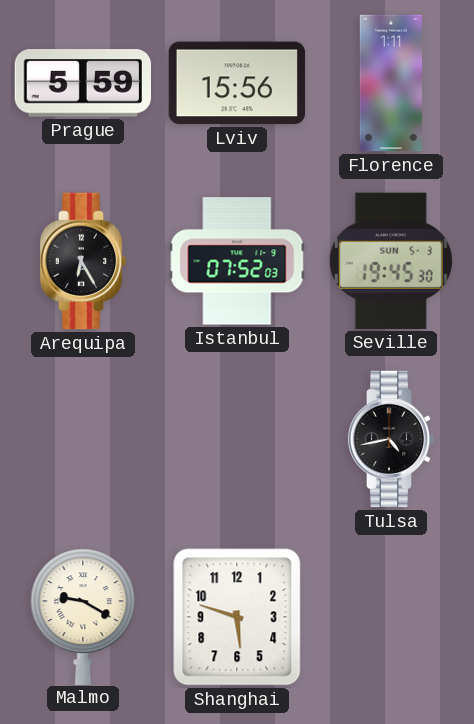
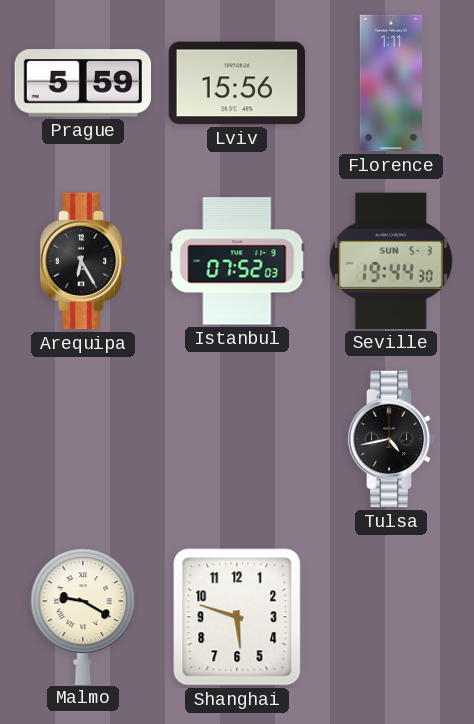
Seville: 19:45 -> 19:44
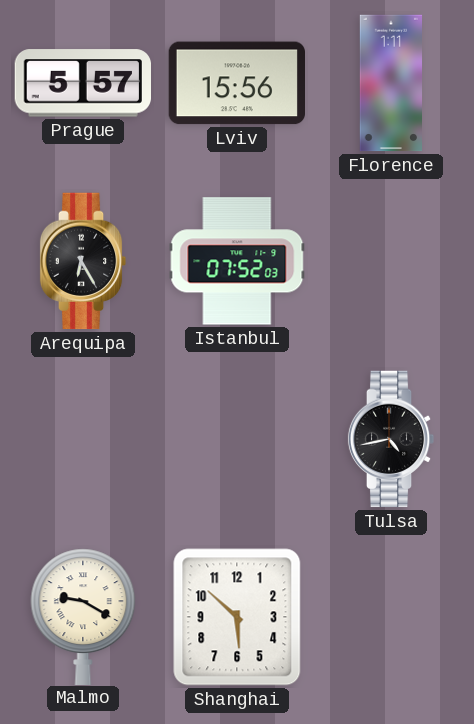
Prague: 5:59 -> 5:57
Seville: 19:44 -> none
Shanghai: 5:48 -> 5:52
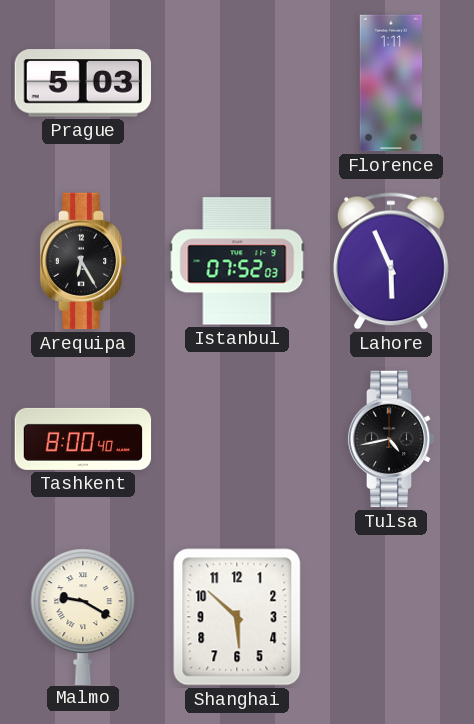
Prague: 5:57 -> 5:03
Lviv: 15:56 -> none
Lahore: none -> 5:56
Tashkent: none -> 8:00
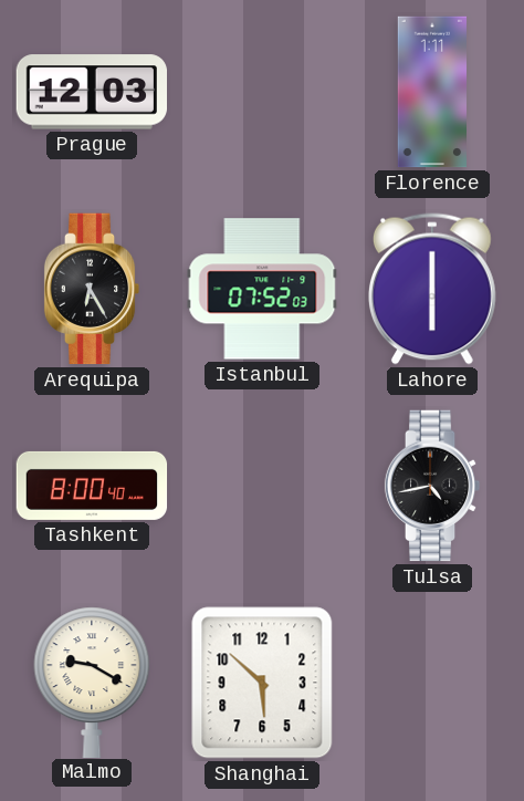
Prague: 5:03 -> 12:03
Lahore: 5:56 -> 6:00
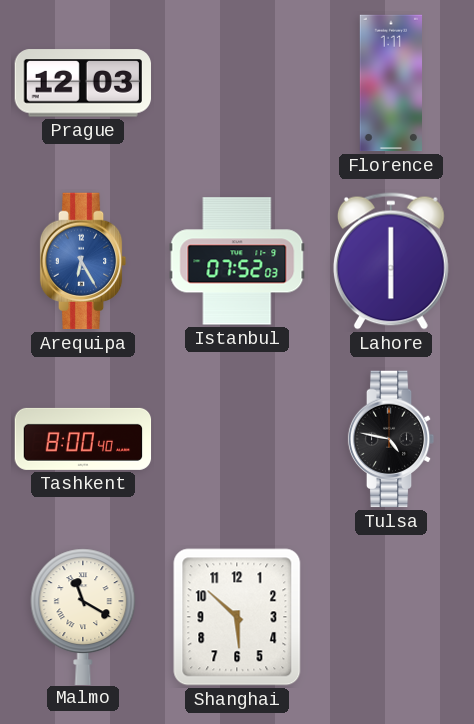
Arequipa dial: black -> blue
Tulsa: 4:43 -> 4:47
Malmo: 9:20 -> 11:20
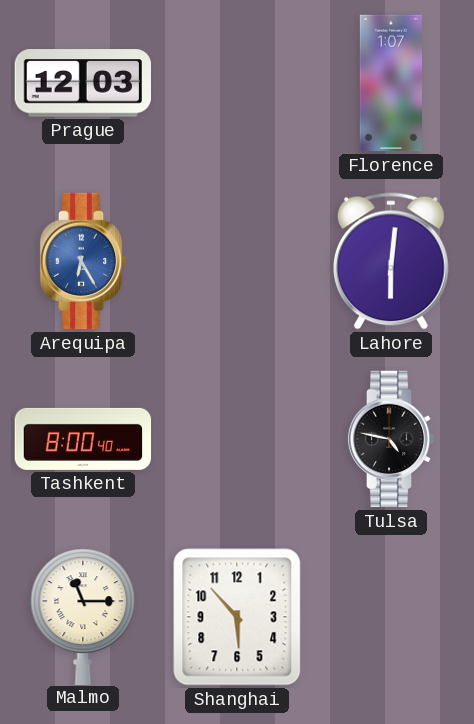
Florence: 1:11 -> 1:07
Istanbul: 07:52 -> none
Lahore: 6:00 -> 6:01
Malmo: 11:20 -> 11:15
Shanghai: 5:52 -> 5:53
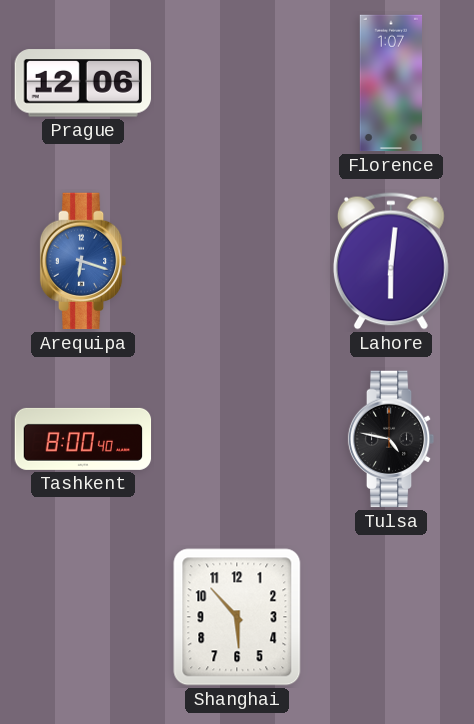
Prague: 12:03 -> 12:06
Arequipa: 6:25 -> 6:18
Malmo: 11:15 -> none
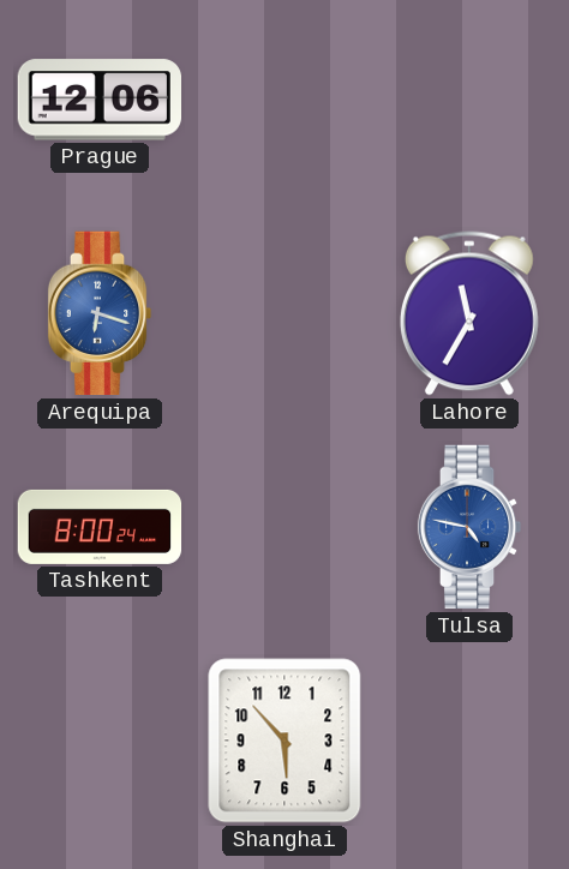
Florence: 1:07 -> none
Lahore: 6:01 -> 11:35
Tashkent: 8:00:40 -> 8:00:24
Tulsa dial: black -> blue
